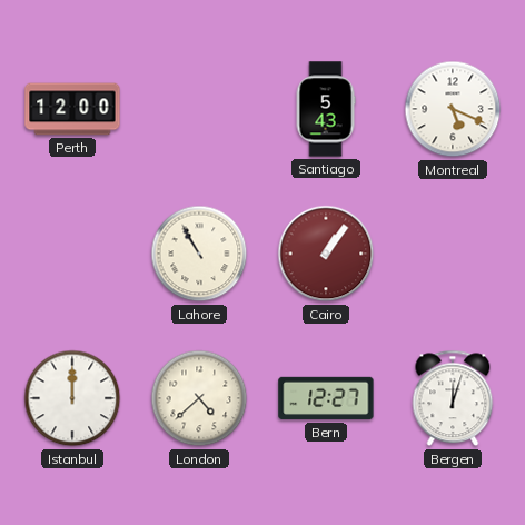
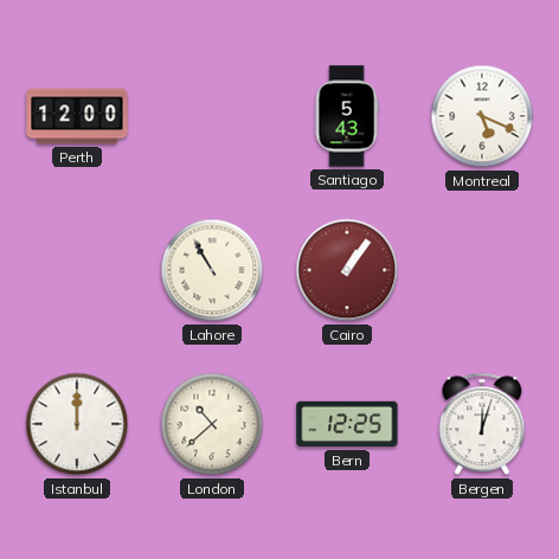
London: 4:38 -> 10:38
Bern: 12:27 -> 12:25
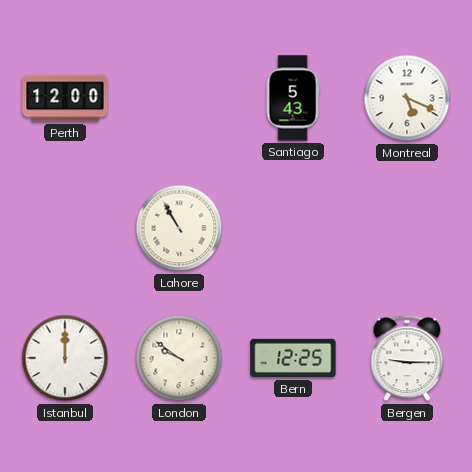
Cairo: 1:06 -> none
London: 10:38 -> 9:51
Bergen: 12:03 -> 9:15
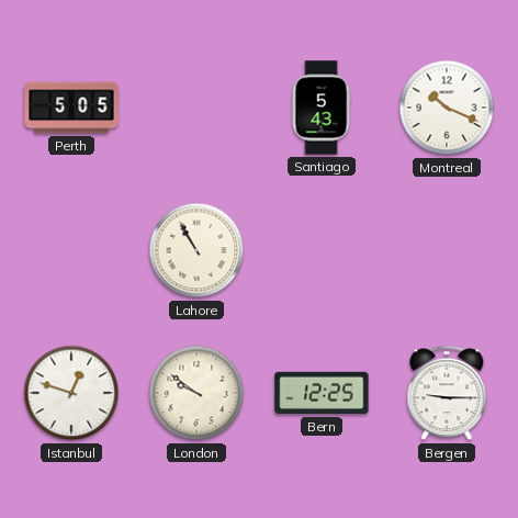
Perth: 12:00 -> 5:05
Montreal: 5:19 -> 10:19
Istanbul: 12:00 -> 12:48
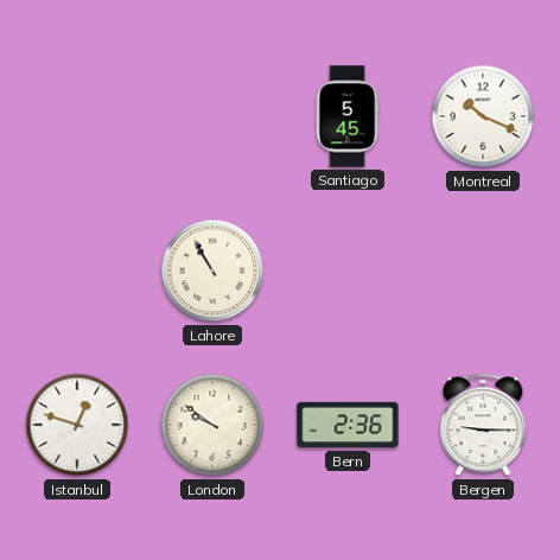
Perth: 5:05 -> none
Santiago: 5:43 -> 5:45
Bern: 12:25 -> 2:36
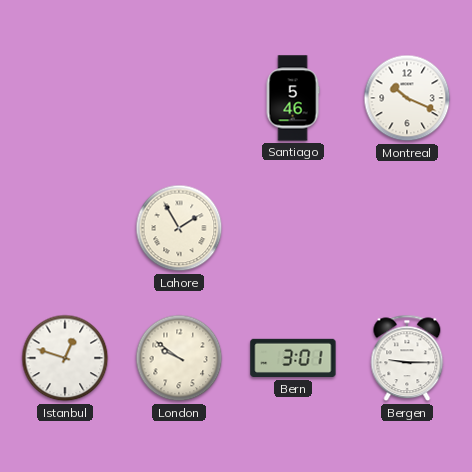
Santiago: 5:45 -> 5:46
Lahore: 10:55 -> 1:55
Bern: 2:36 -> 3:01
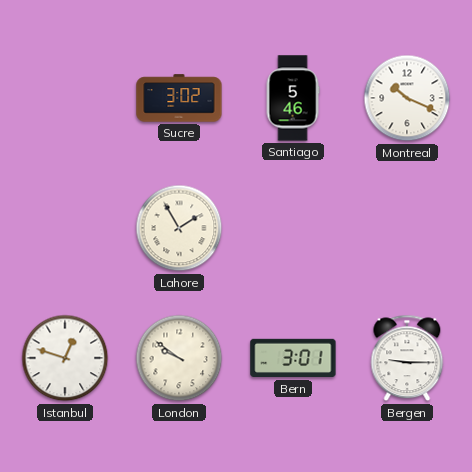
Sucre: none -> 3:02
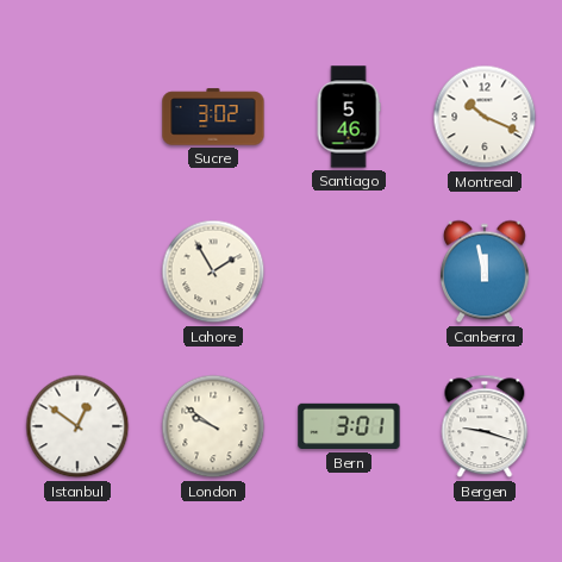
Canberra: none -> 11:58
Istanbul: 12:48 -> 12:51
Bergen: 9:15 -> 9:18
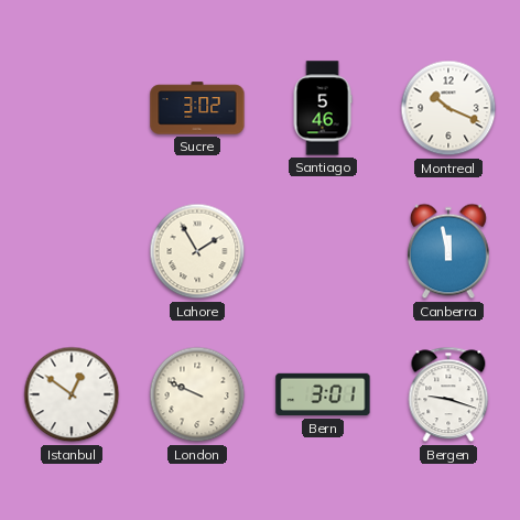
London: 9:51 -> 9:49
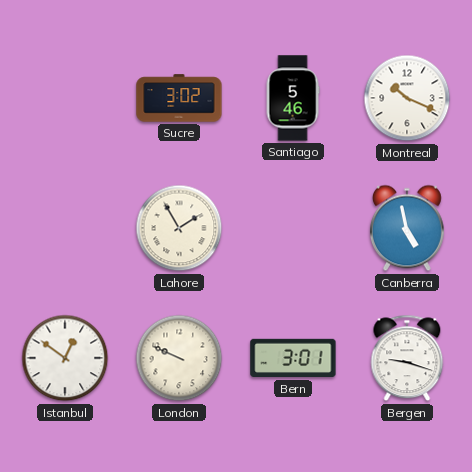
Canberra: 11:58 -> 4:58
